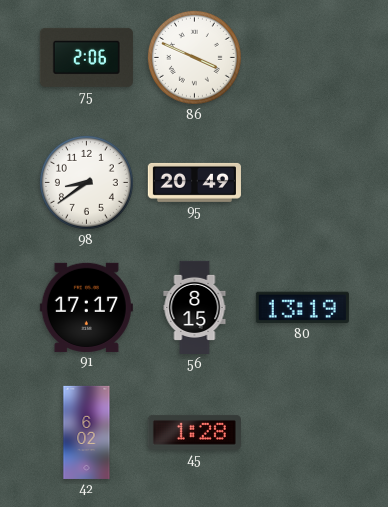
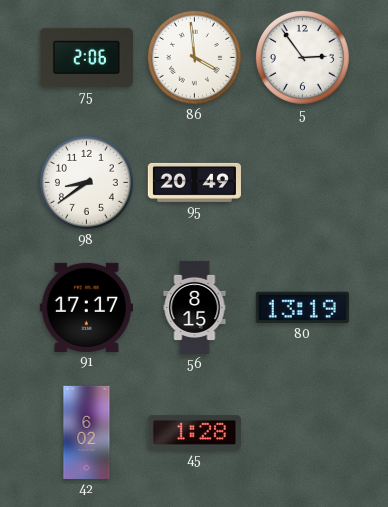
86: 3:49 -> 3:59
5: none -> 2:54
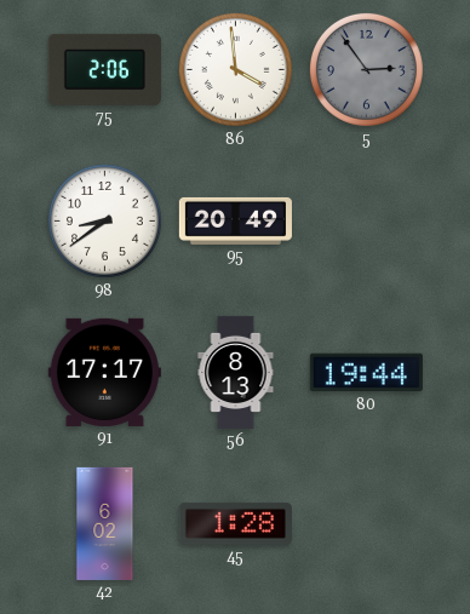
5 dial: white -> grey
56: 8:15 -> 8:13
80: 13:19 -> 19:44
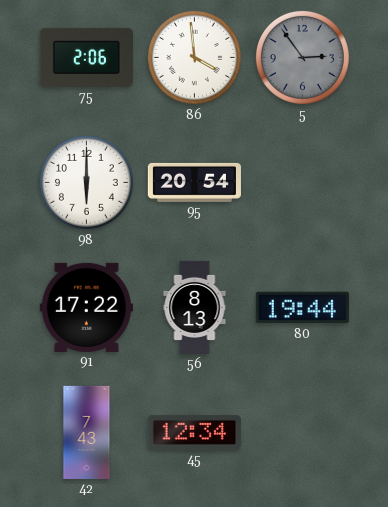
98: 8:39 -> 6:00
95: 20:49 -> 20:54
91: 17:17 -> 17:22
42: 6:02 -> 7:43
45: 1:28 -> 12:34
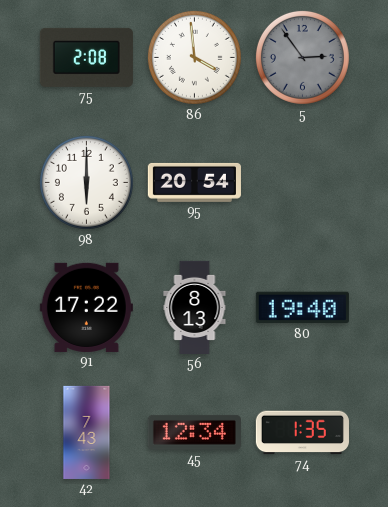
75: 2:06 -> 2:08
80: 19:44 -> 19:40
74: none -> 1:35
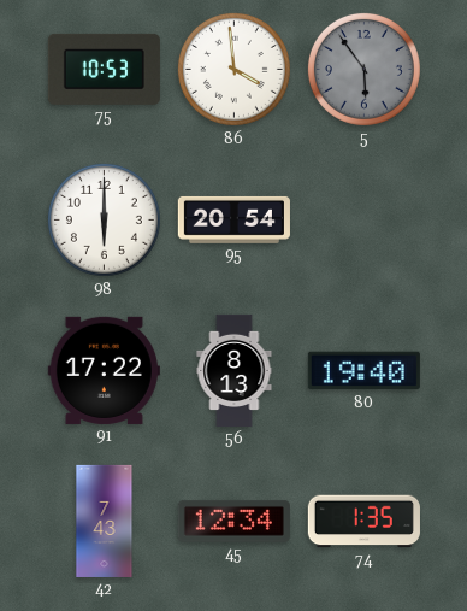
75: 2:08 -> 10:53
5: 2:54 -> 5:54
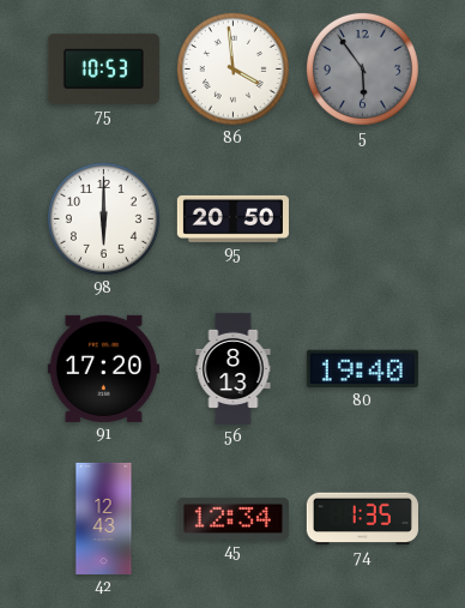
95: 20:54 -> 20:50
91: 17:22 -> 17:20
42: 7:43 -> 12:43
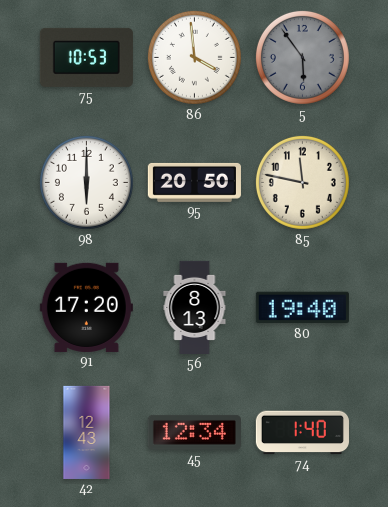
85: none -> 11:47
74: 1:35 -> 1:40
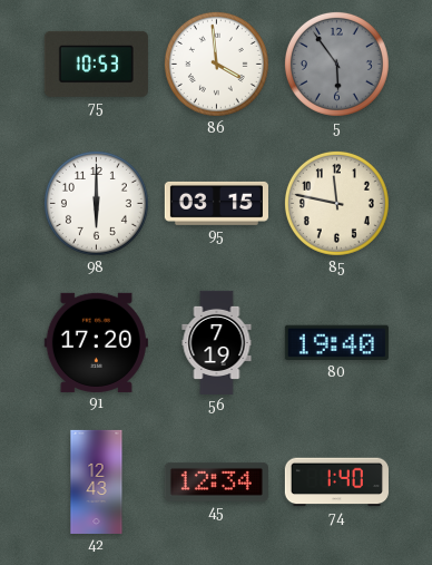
95: 20:50 -> 03:15
56: 8:13 -> 7:19
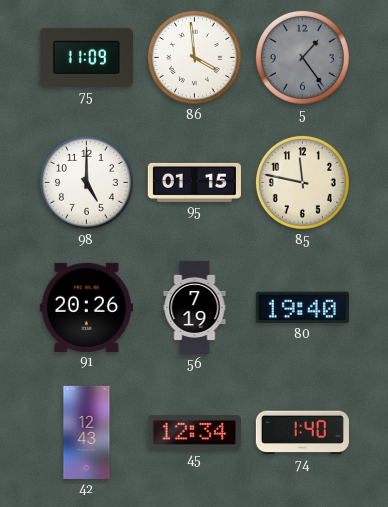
75: 10:53 -> 11:09
5: 5:54 -> 1:24
98: 6:00 -> 5:00
95: 03:15 -> 01:15
91: 17:20 -> 20:26
